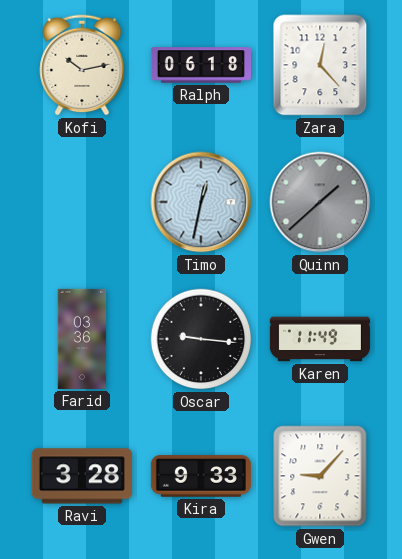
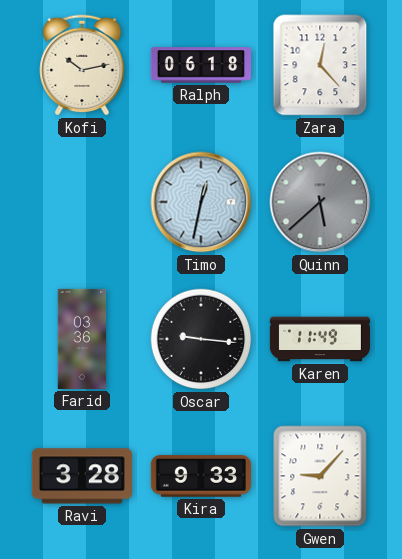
Quinn: 1:38 -> 5:38
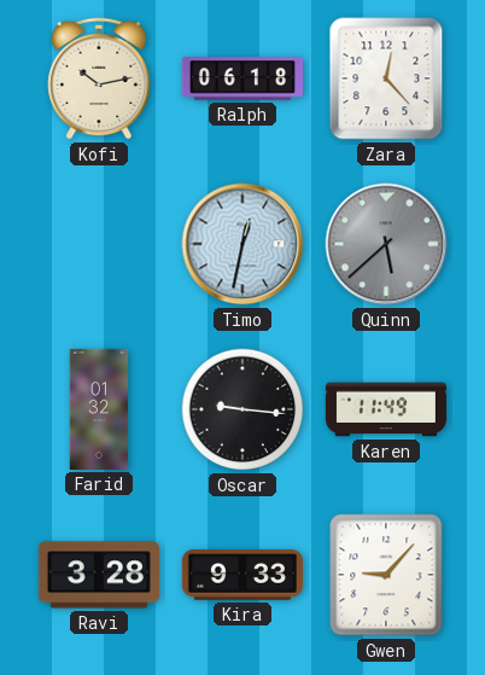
Farid: 03:36 -> 01:32
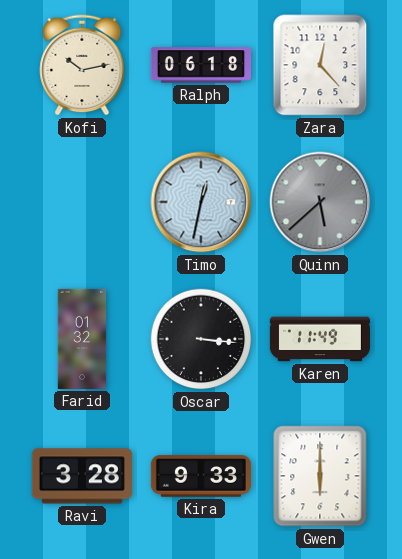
Oscar: 9:16 -> 3:16
Gwen: 9:07 -> 6:00
